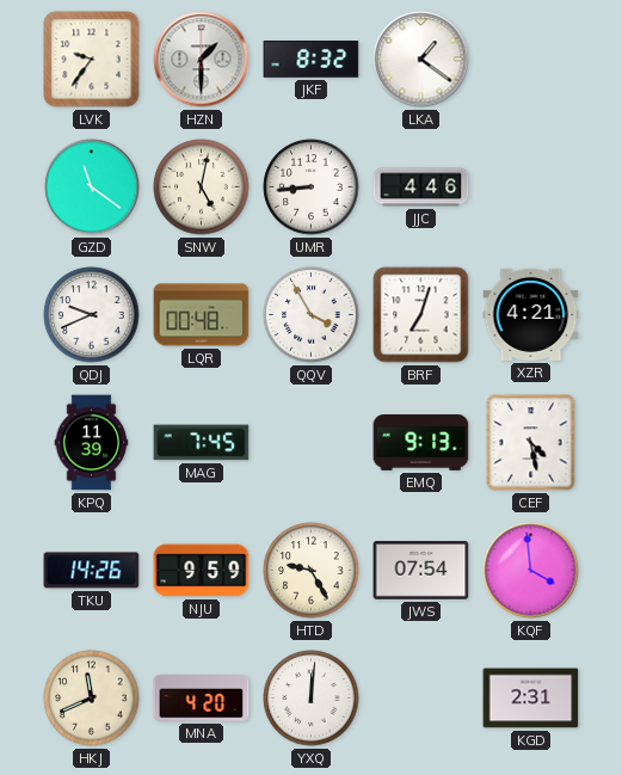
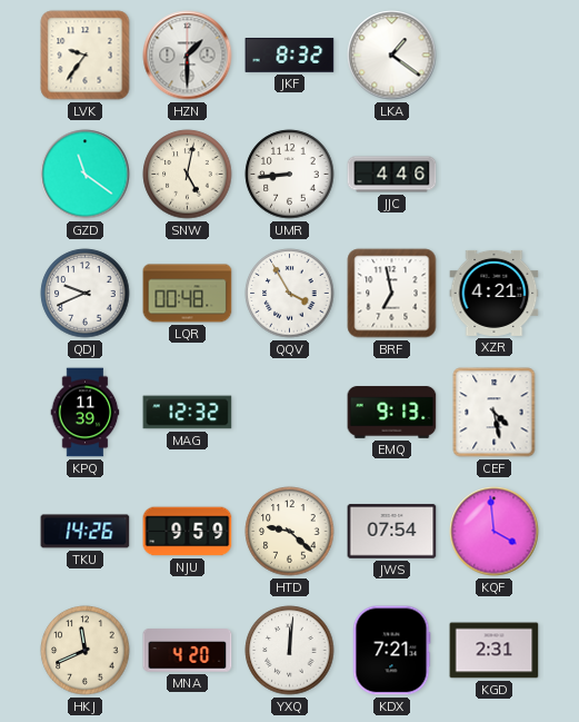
BRF: 7:03 -> 6:58
MAG: 7:45 -> 12:32
HTD: 9:25 -> 9:22
KDX: none -> 7:21
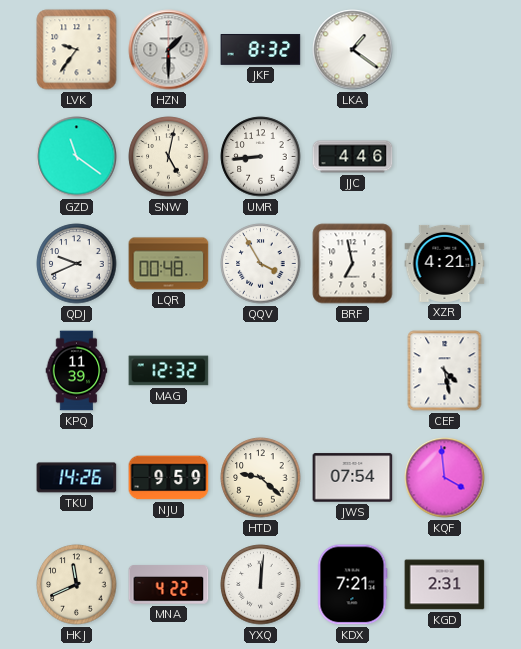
EMQ: 9:13 -> none
MNA: 4:20 -> 4:22
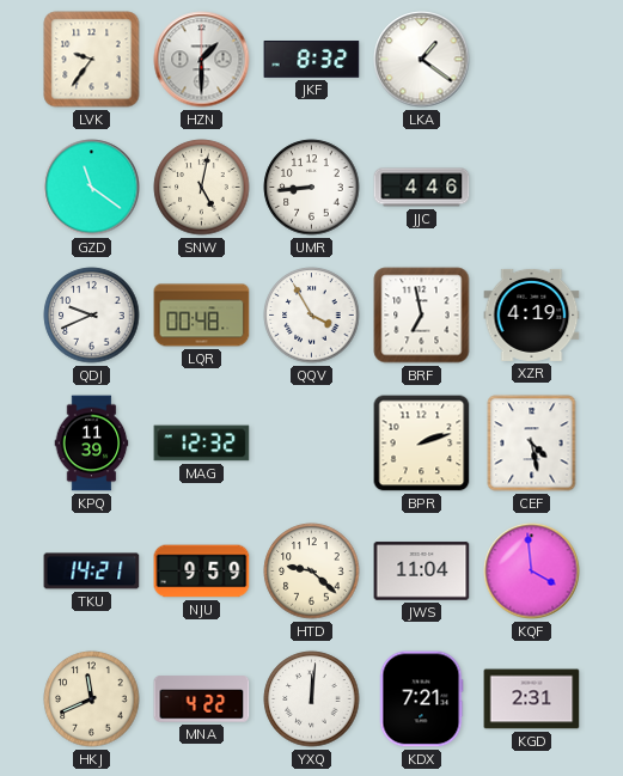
XZR: 4:21 -> 4:19
BPR: none -> 2:12
TKU: 14:26 -> 14:21
JWS: 07:54 -> 11:04
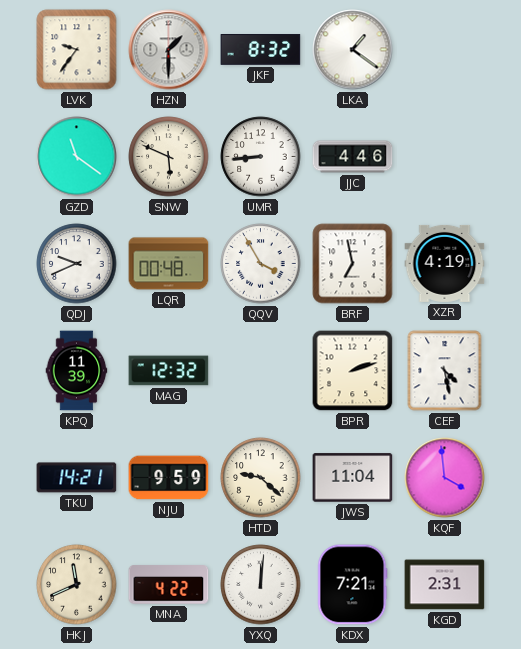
SNW: 5:02 -> 5:49
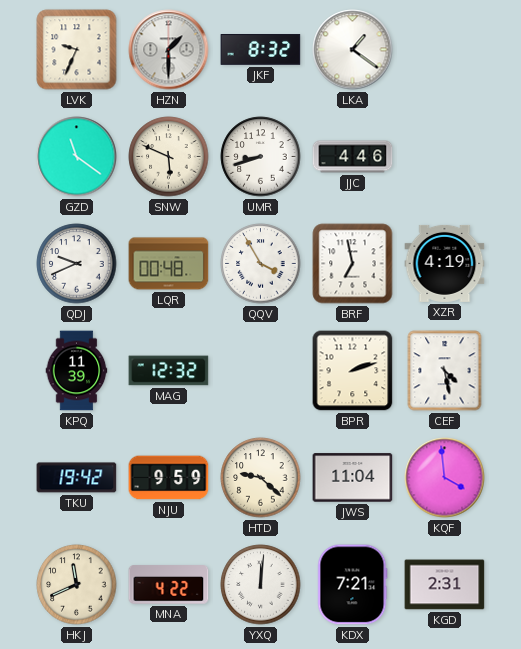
LVK: 9:36 -> 9:34
UMR: 8:44 -> 8:42
TKU: 14:21 -> 19:42
